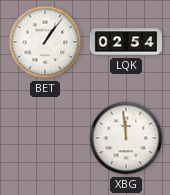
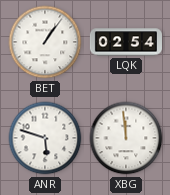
ANR: none -> 5:48
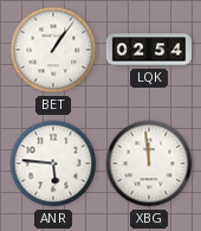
ANR: 5:48 -> 5:46
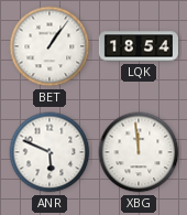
LQK: 02:54 -> 18:54
ANR: 5:46 -> 5:49
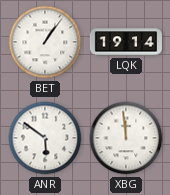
LQK: 18:54 -> 19:14
ANR: 5:49 -> 5:51
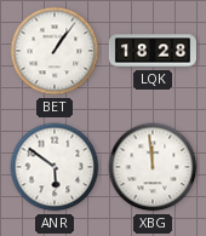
LQK: 19:14 -> 18:28
